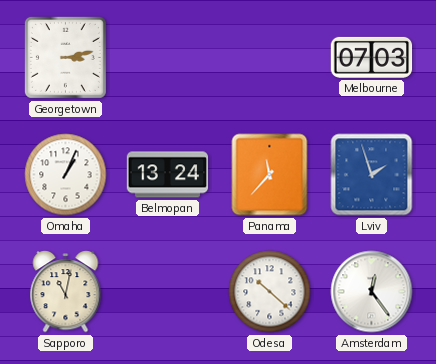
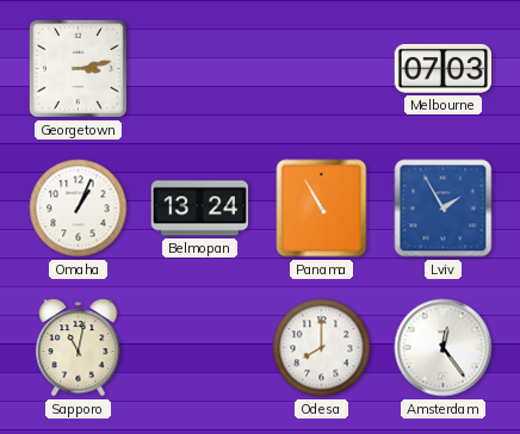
Panama: 11:37 -> 10:55
Lviv: 1:57 -> 1:55
Odesa: 10:22 -> 8:00
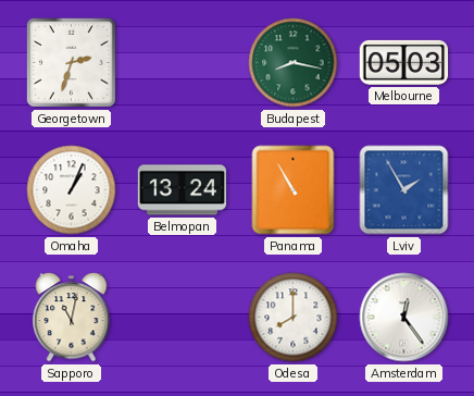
Georgetown: 3:13 -> 2:33
Budapest: none -> 8:17
Melbourne: 07:03 -> 05:03
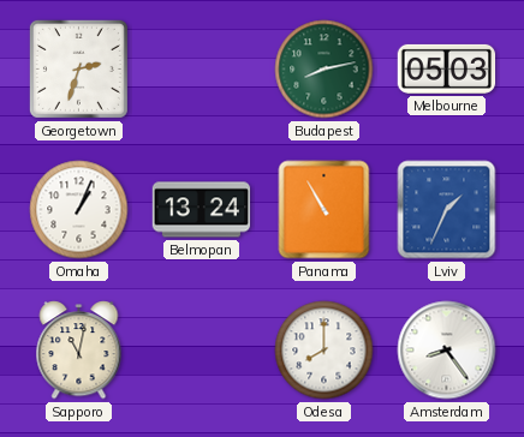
Budapest: 8:17 -> 8:13
Lviv: 1:55 -> 1:34
Amsterdam: 12:24 -> 8:24
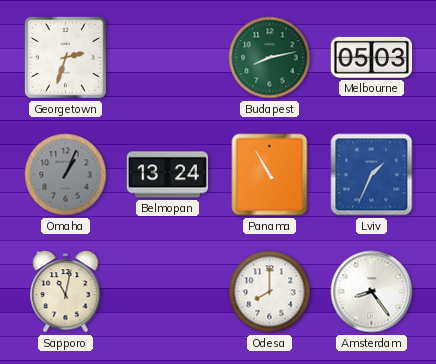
Omaha dial: white -> grey
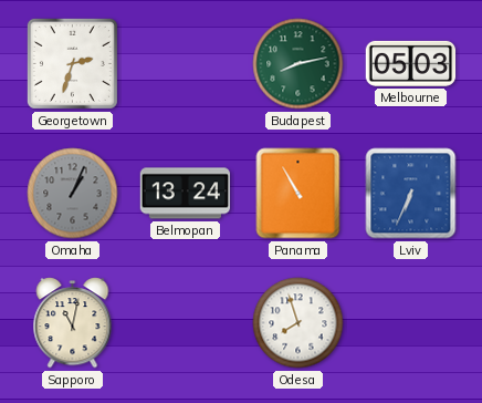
Lviv: 1:34 -> 6:34
Odesa: 8:00 -> 7:57
Amsterdam: 8:24 -> none
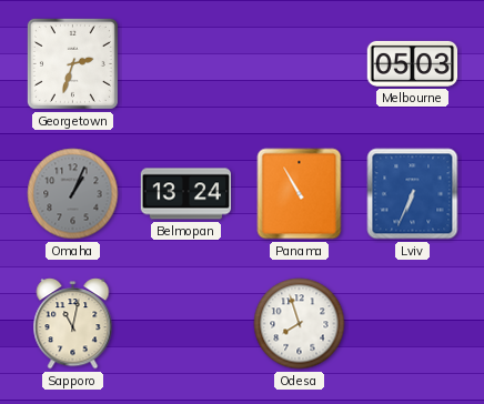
Budapest: 8:13 -> none
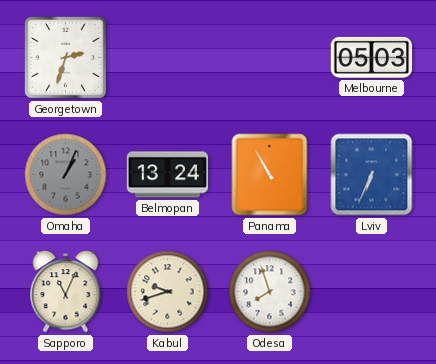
Sapporo: 11:02 -> 11:04
Kabul: none -> 9:42
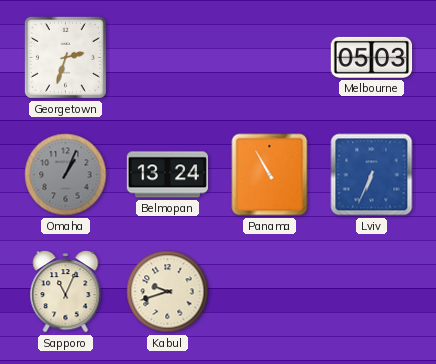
Odesa: 7:57 -> none
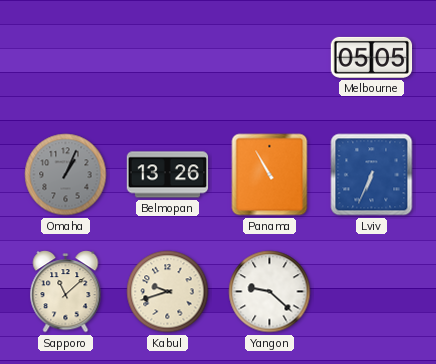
Georgetown: 2:33 -> none
Melbourne: 05:03 -> 05:05
Belmopan: 13:24 -> 13:26
Sapporo: 11:04 -> 11:08
Yangon: none -> 9:22
